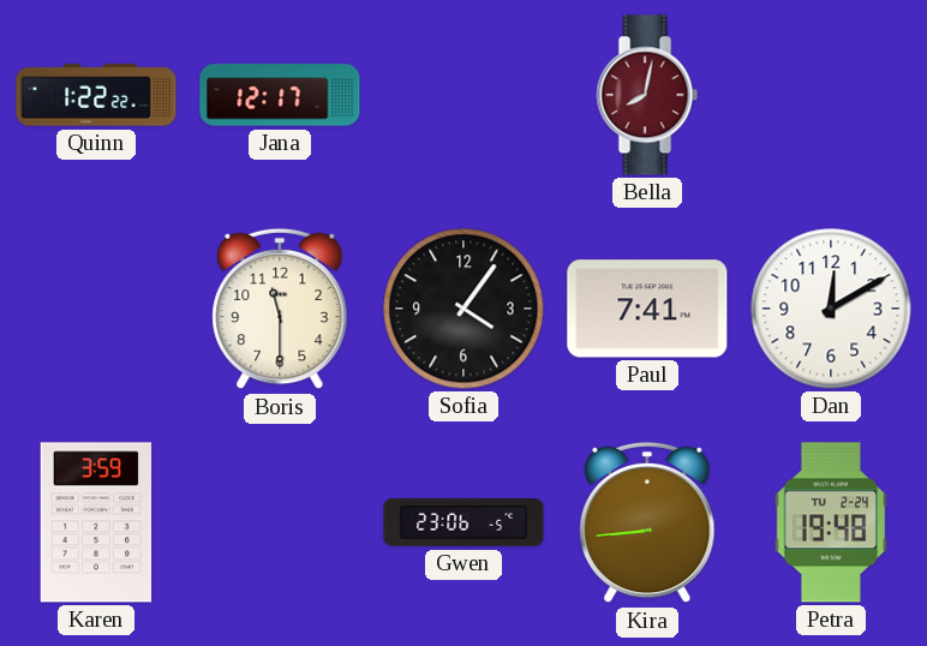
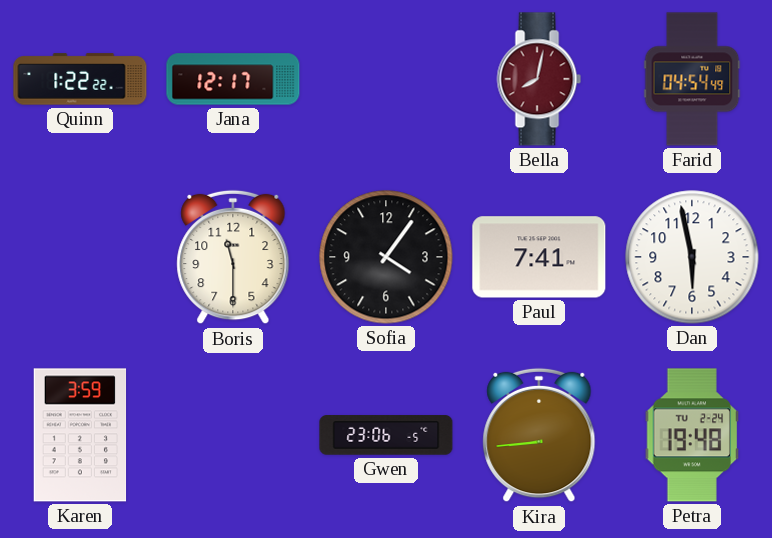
Farid: none -> 04:54
Dan: 12:10 -> 5:58
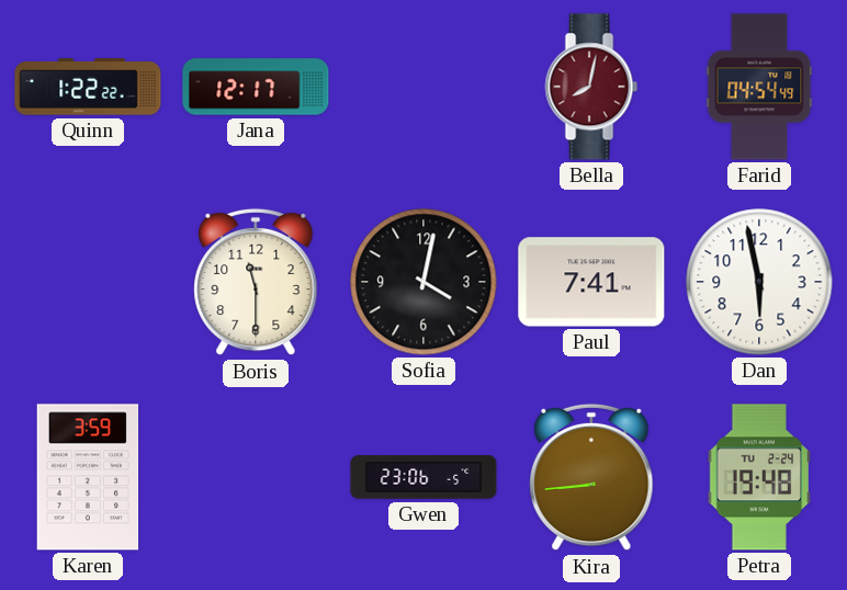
Sofia: 4:06 -> 4:02
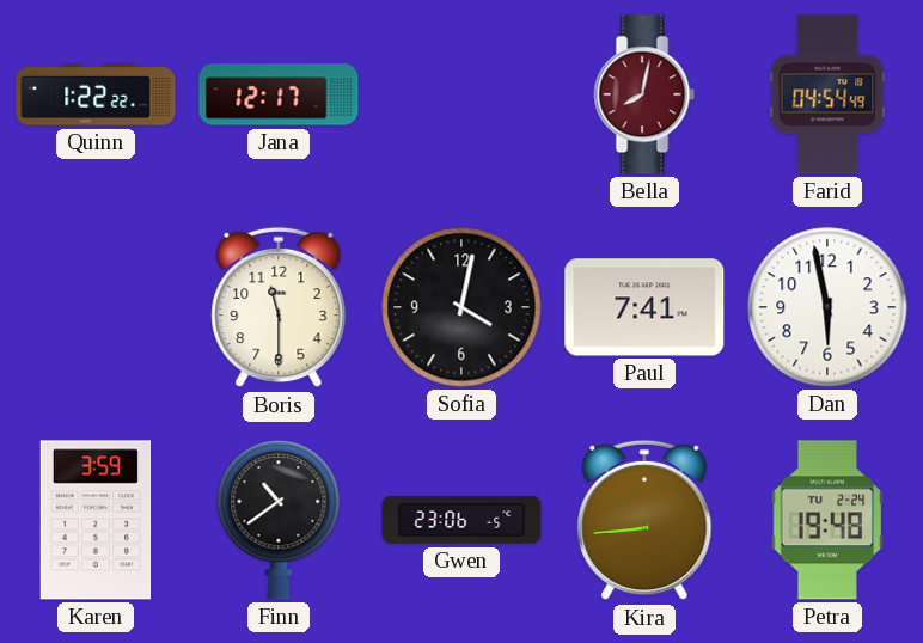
Finn: none -> 10:39
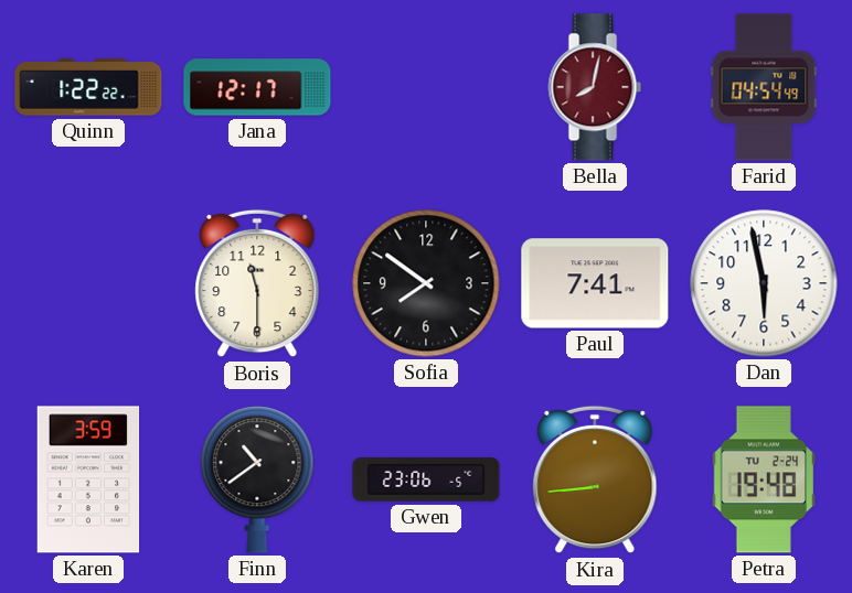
Sofia: 4:02 -> 7:51
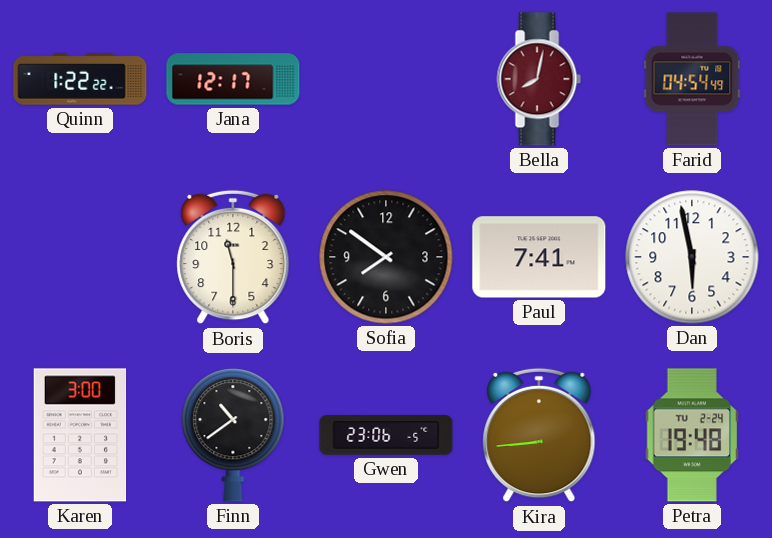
Karen: 3:59 -> 3:00
